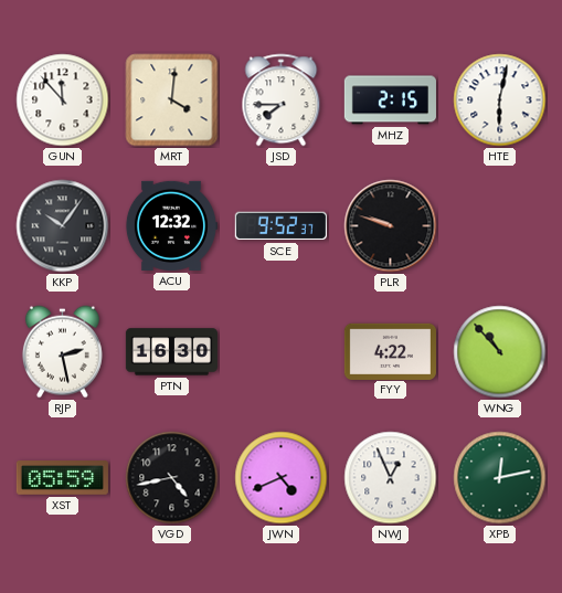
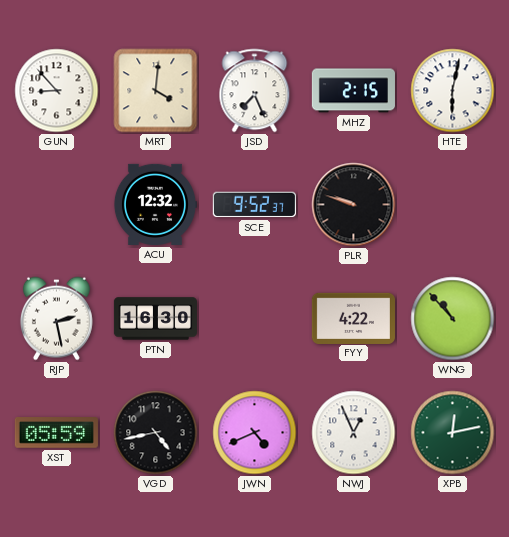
GUN: 11:53 -> 8:53
JSD: 7:45 -> 7:26
KKP: 10:06 -> none
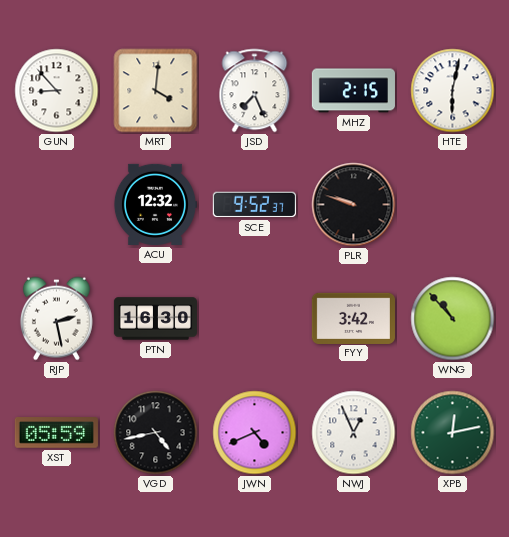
FYY: 4:22 -> 3:42
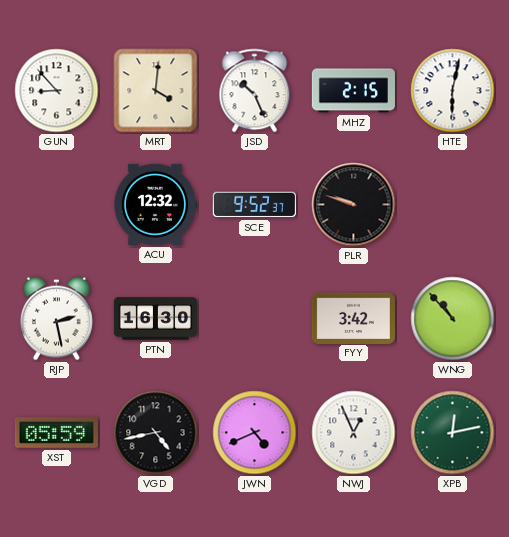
JSD: 7:26 -> 10:26
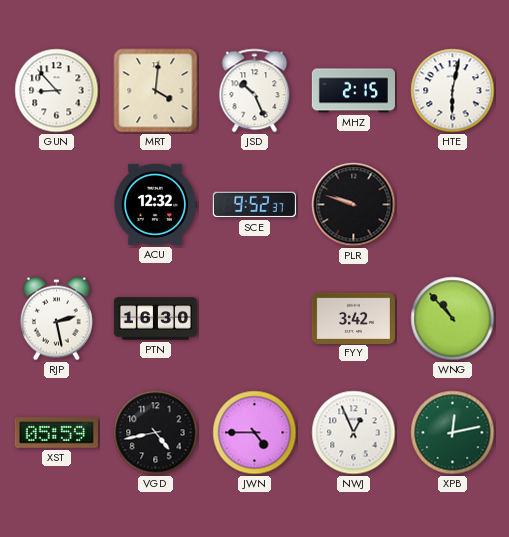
JWN: 4:41 -> 4:45
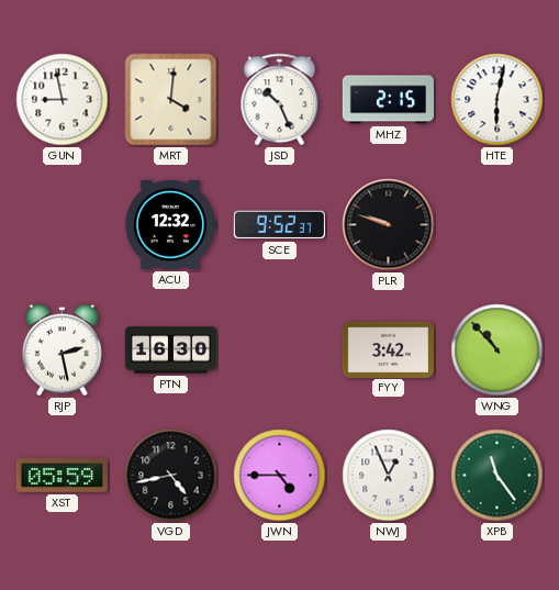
GUN: 8:53 -> 8:58
XPB: 12:13 -> 11:24
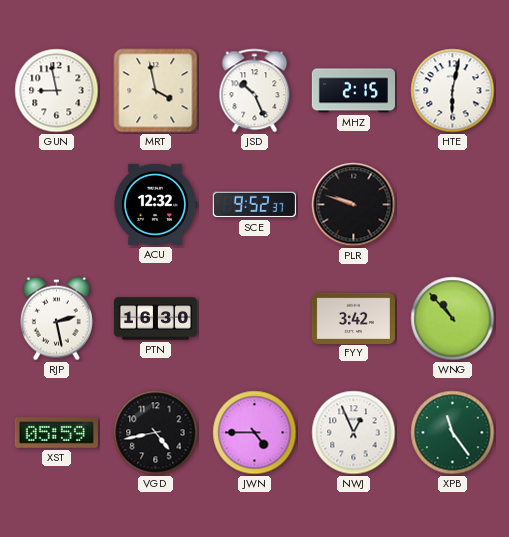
MRT: 4:01 -> 3:58
